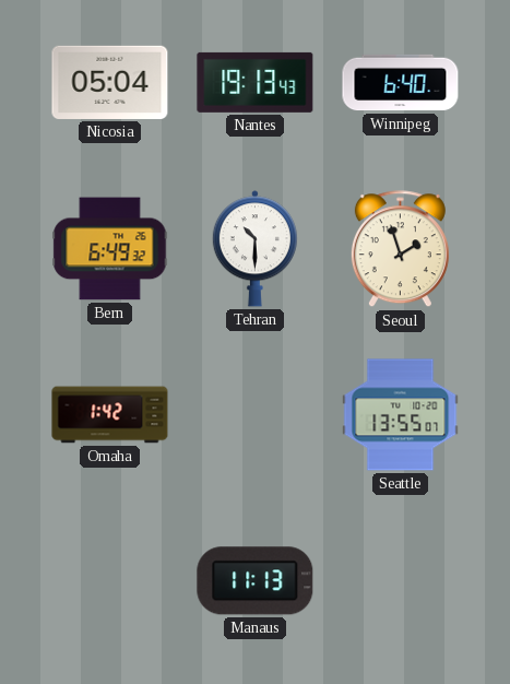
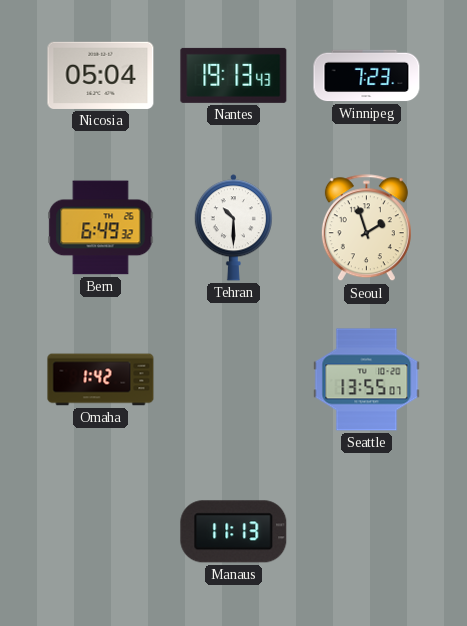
Winnipeg: 6:40 -> 7:23
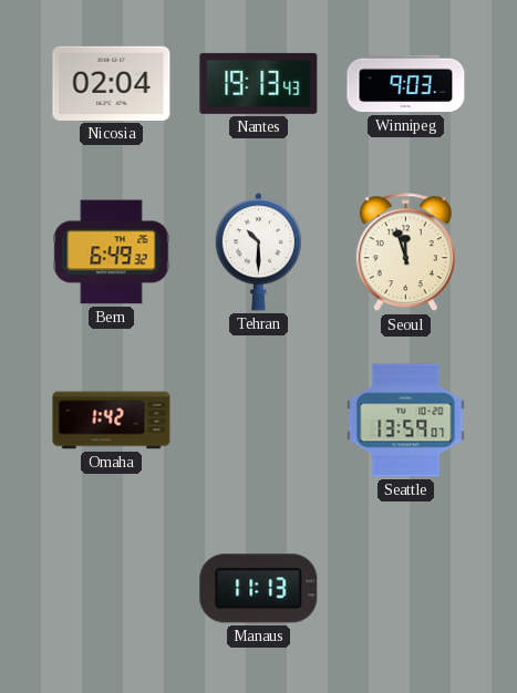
Nicosia: 05:04 -> 02:04
Winnipeg: 7:23 -> 9:03
Seoul: 1:57 -> 11:57
Seattle: 13:55 -> 13:59
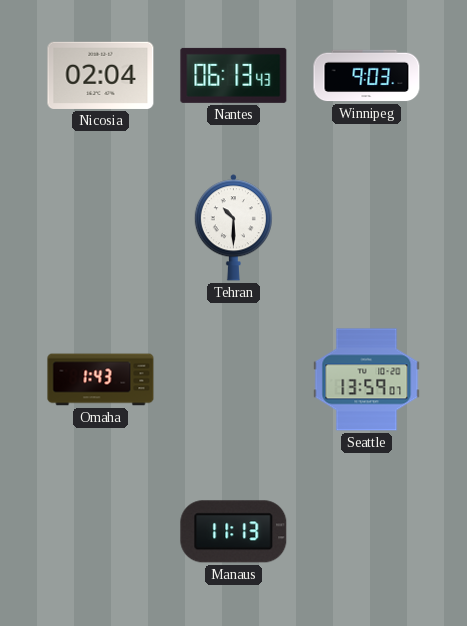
Nantes: 19:13 -> 06:13
Bern: 6:49 -> none
Seoul: 11:57 -> none
Omaha: 1:42 -> 1:43
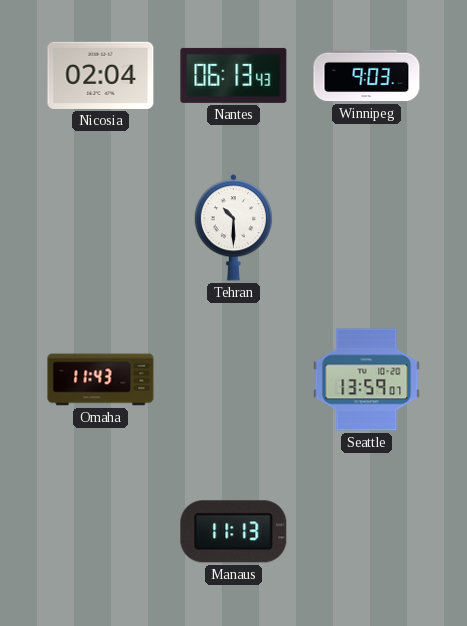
Omaha: 1:43 -> 11:43
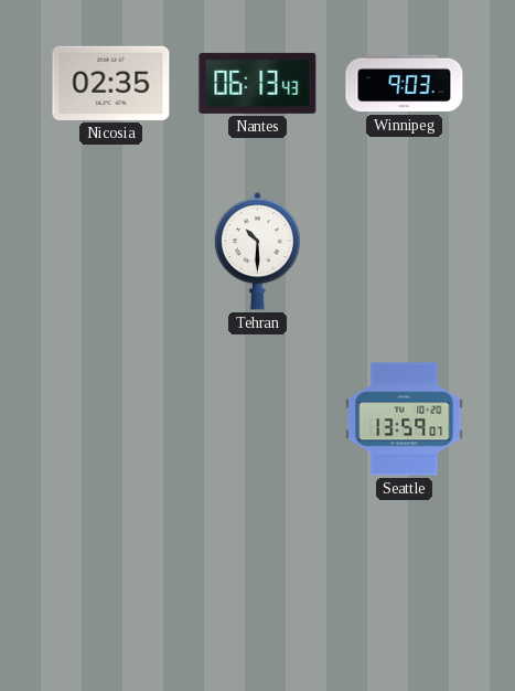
Nicosia: 02:04 -> 02:35
Omaha: 11:43 -> none
Manaus: 11:13 -> none
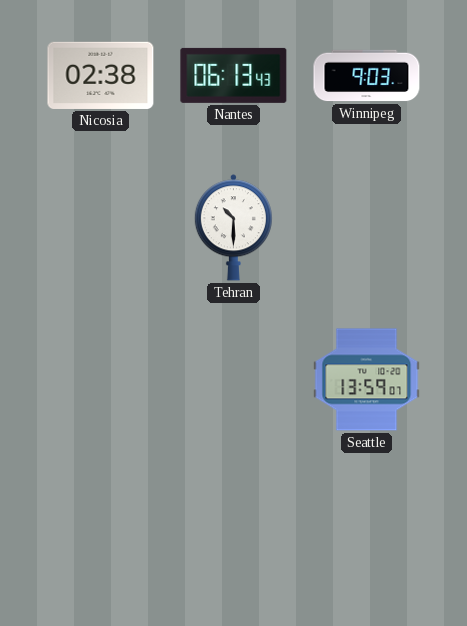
Nicosia: 02:35 -> 02:38
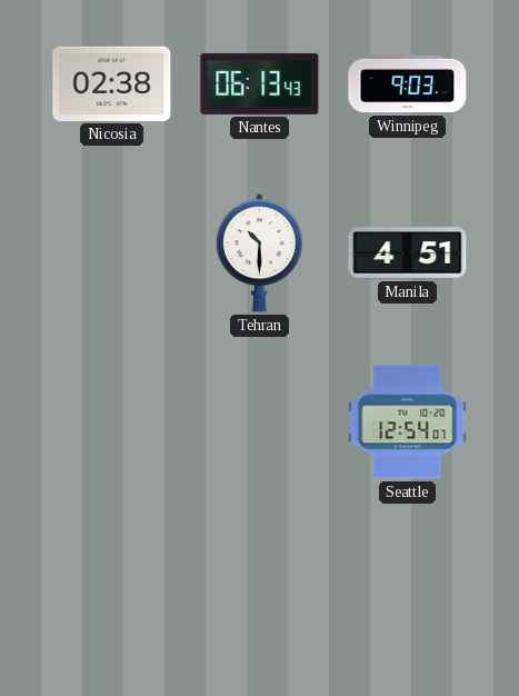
Manila: none -> 4:51
Seattle: 13:59 -> 12:54
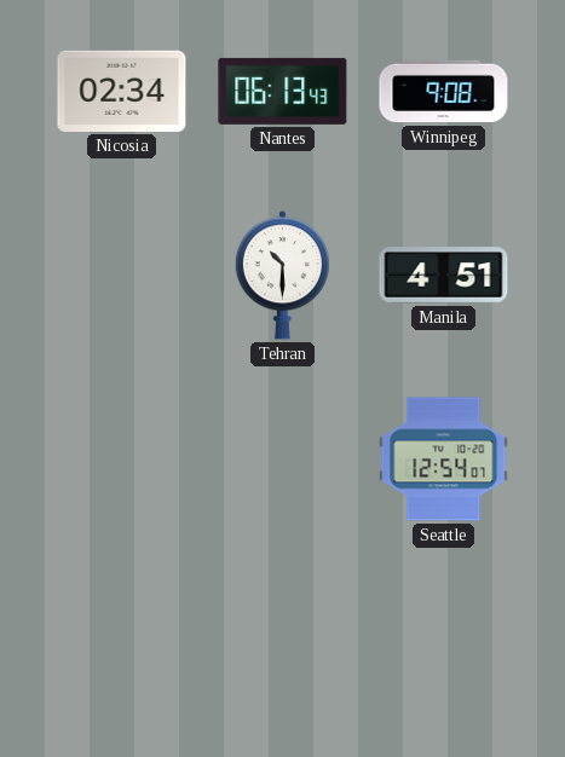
Nicosia: 02:38 -> 02:34
Winnipeg: 9:03 -> 9:08
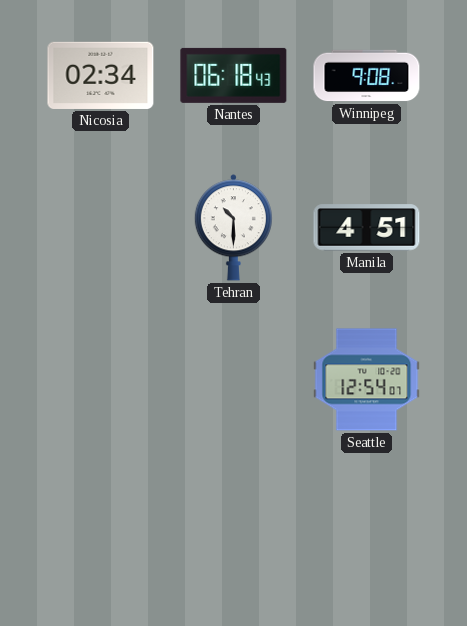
Nantes: 06:13 -> 06:18
